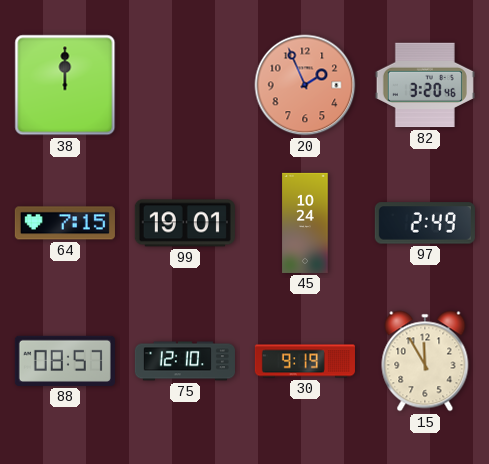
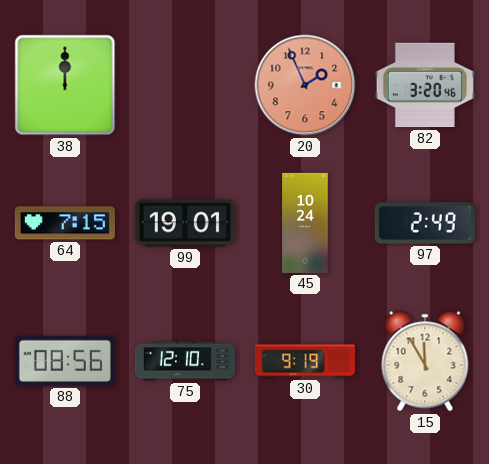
88: 08:57 -> 08:56
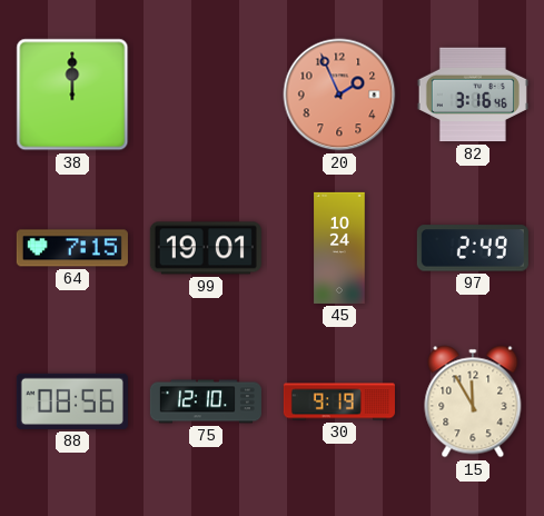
82: 3:20 -> 3:16
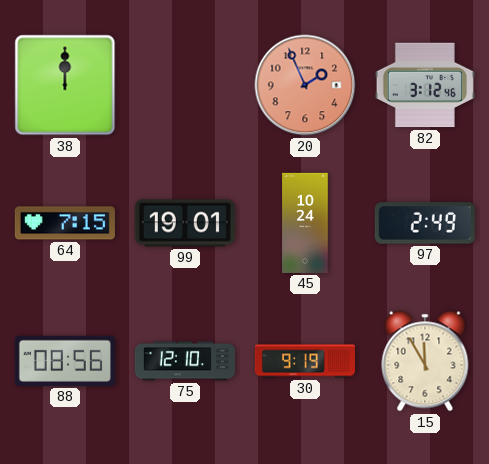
82: 3:16 -> 3:12
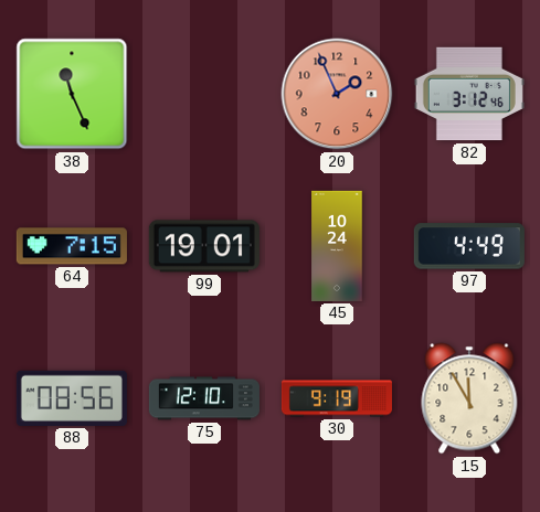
38: 12:00 -> 11:26
97: 2:49 -> 4:49
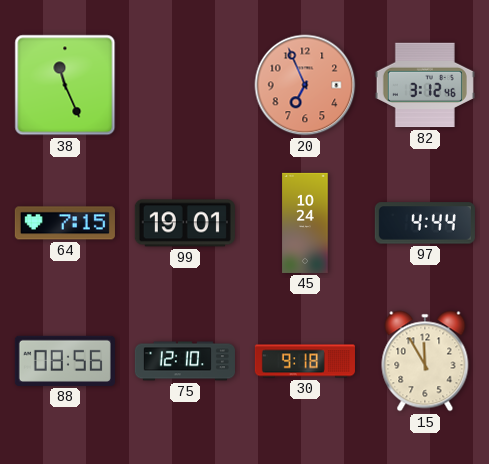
20: 1:56 -> 6:56
97: 4:49 -> 4:44
30: 9:19 -> 9:18
